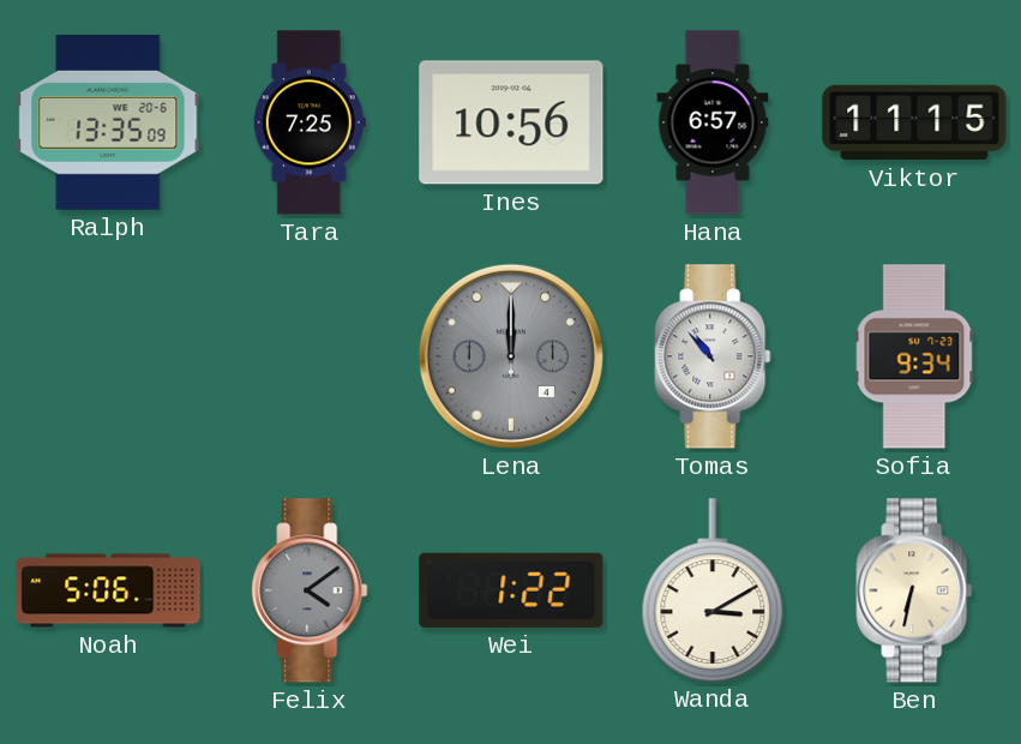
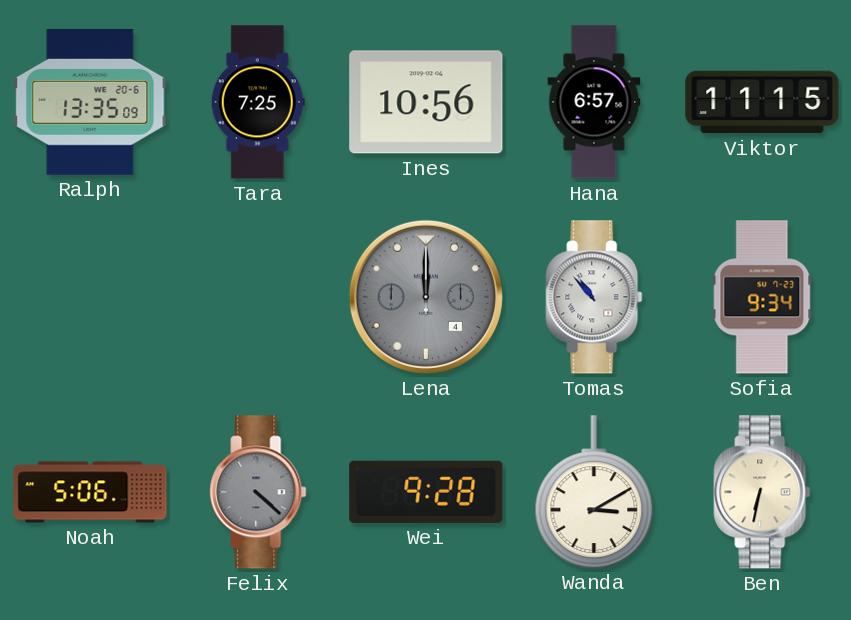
Felix: 4:09 -> 4:22
Wei: 1:22 -> 9:28
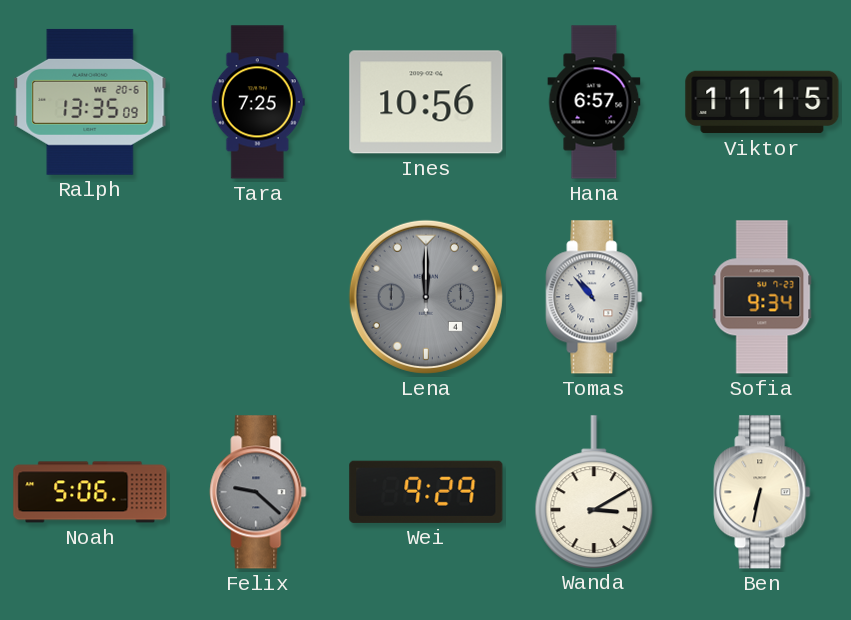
Felix: 4:22 -> 9:22
Wei: 9:28 -> 9:29
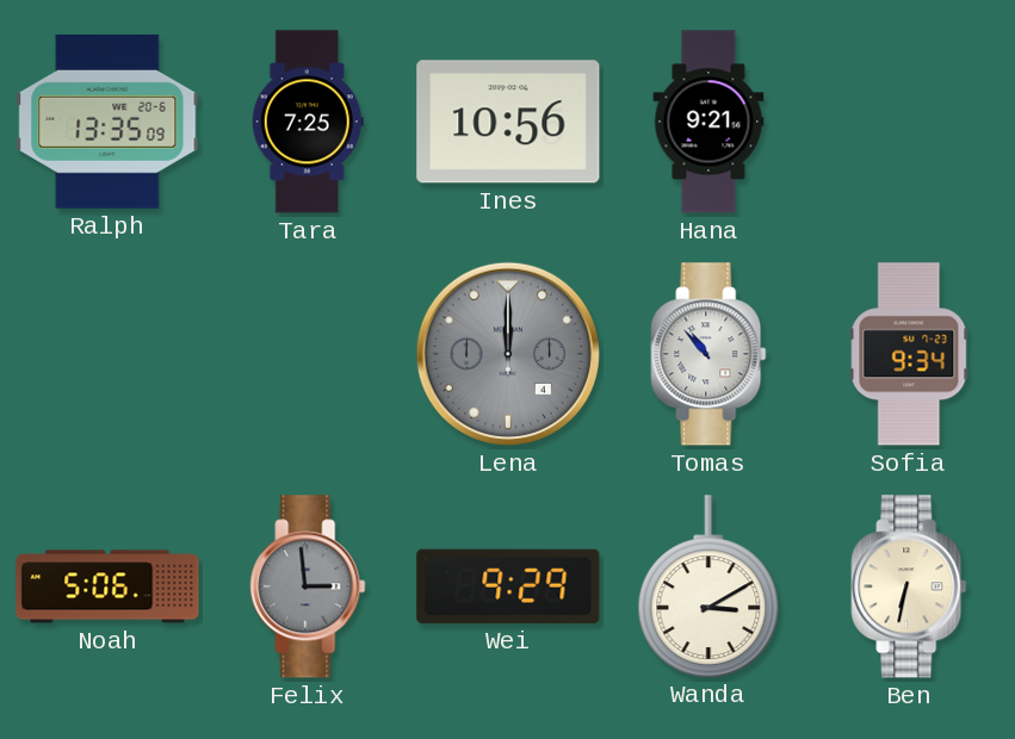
Hana: 6:57 -> 9:21
Viktor: 11:15 -> none
Felix: 9:22 -> 2:59
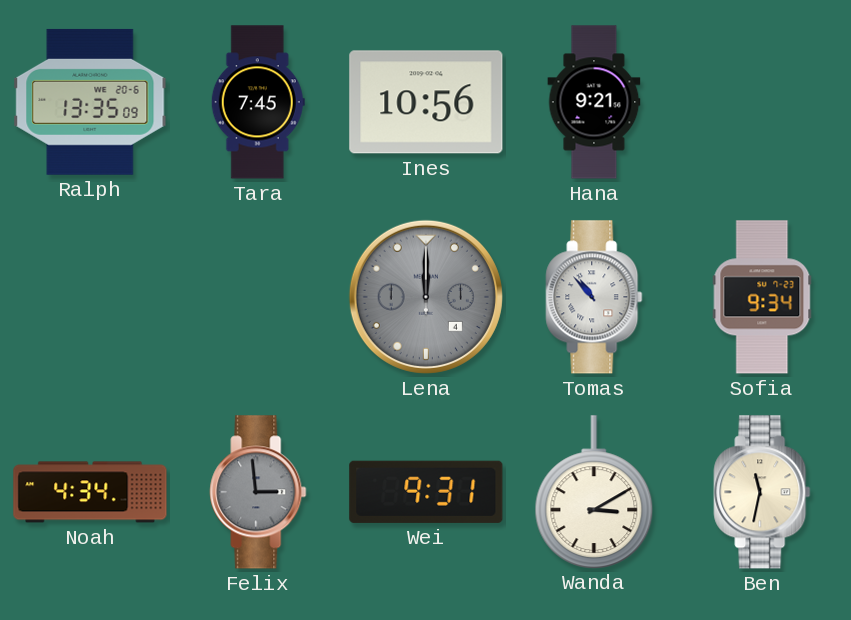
Tara: 7:25 -> 7:45
Noah: 5:06 -> 4:34
Wei: 9:29 -> 9:31
Ben: 6:32 -> 11:32
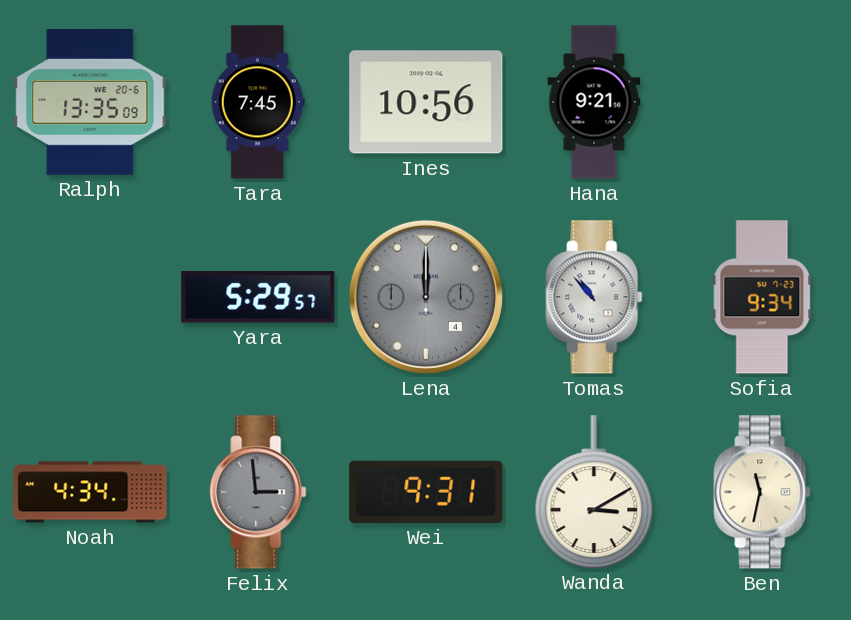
Yara: none -> 5:29
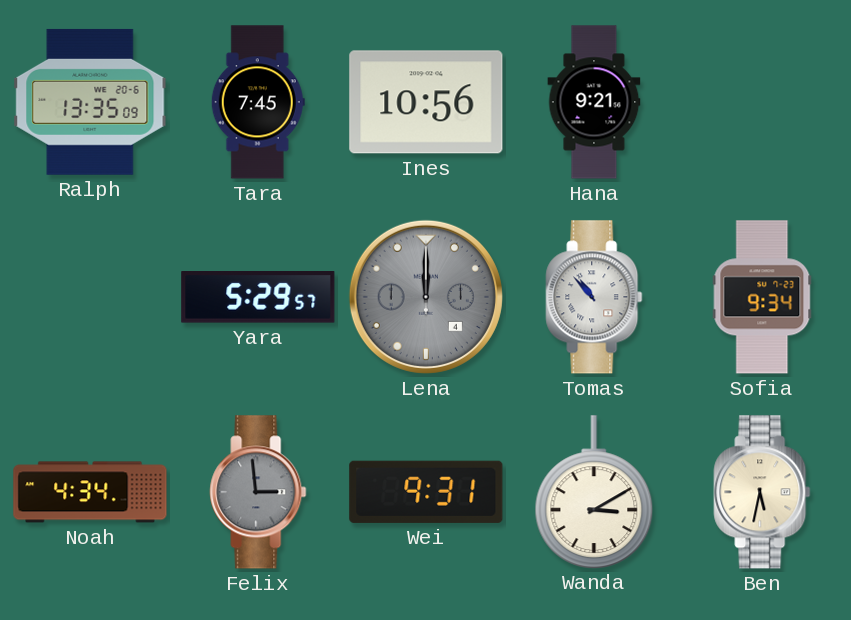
Ben: 11:32 -> 5:32
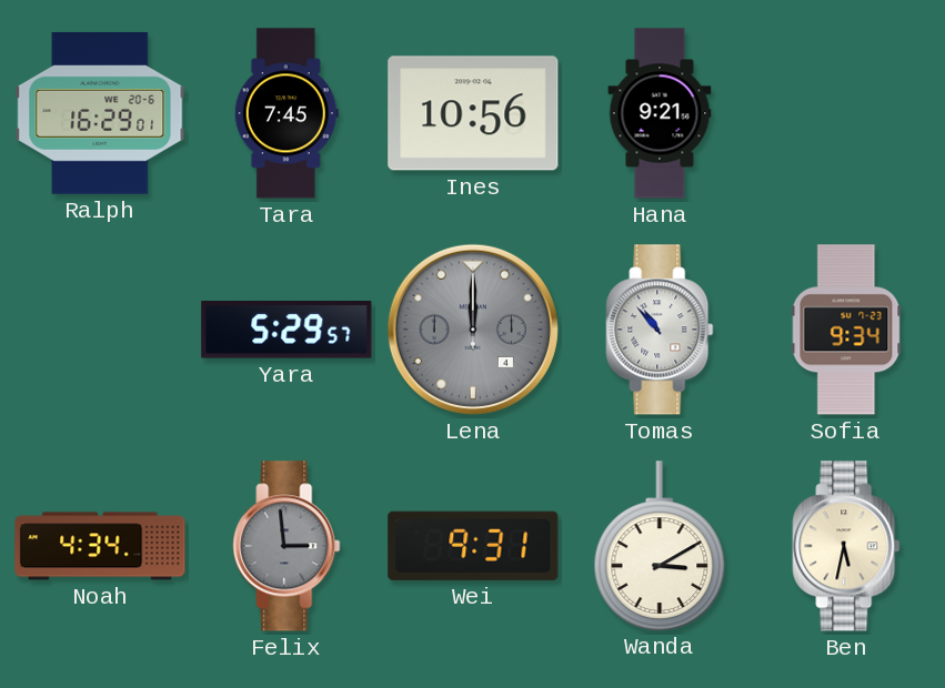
Ralph: 13:35 -> 16:29
